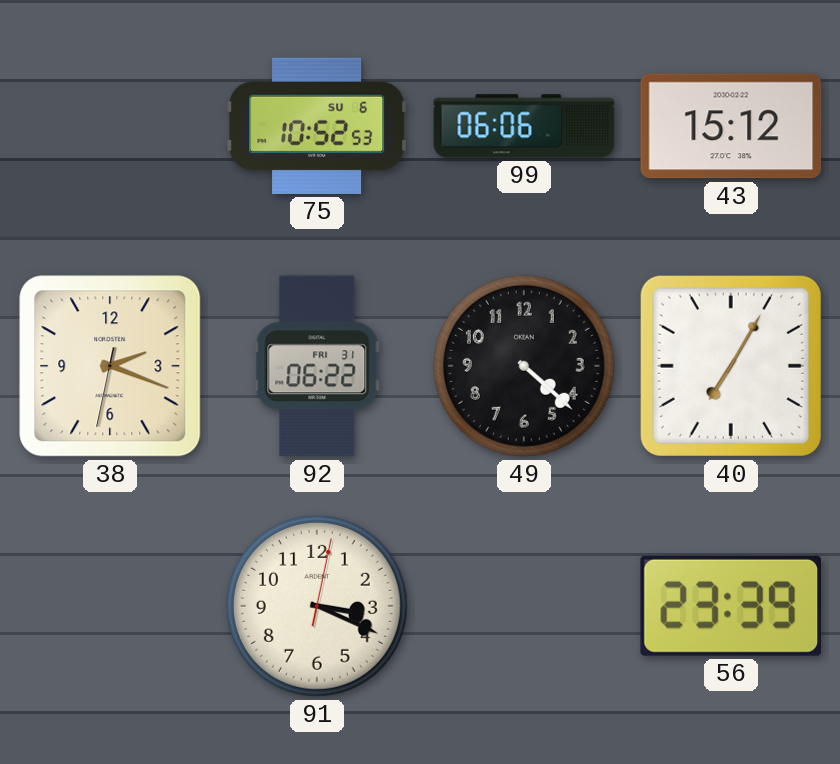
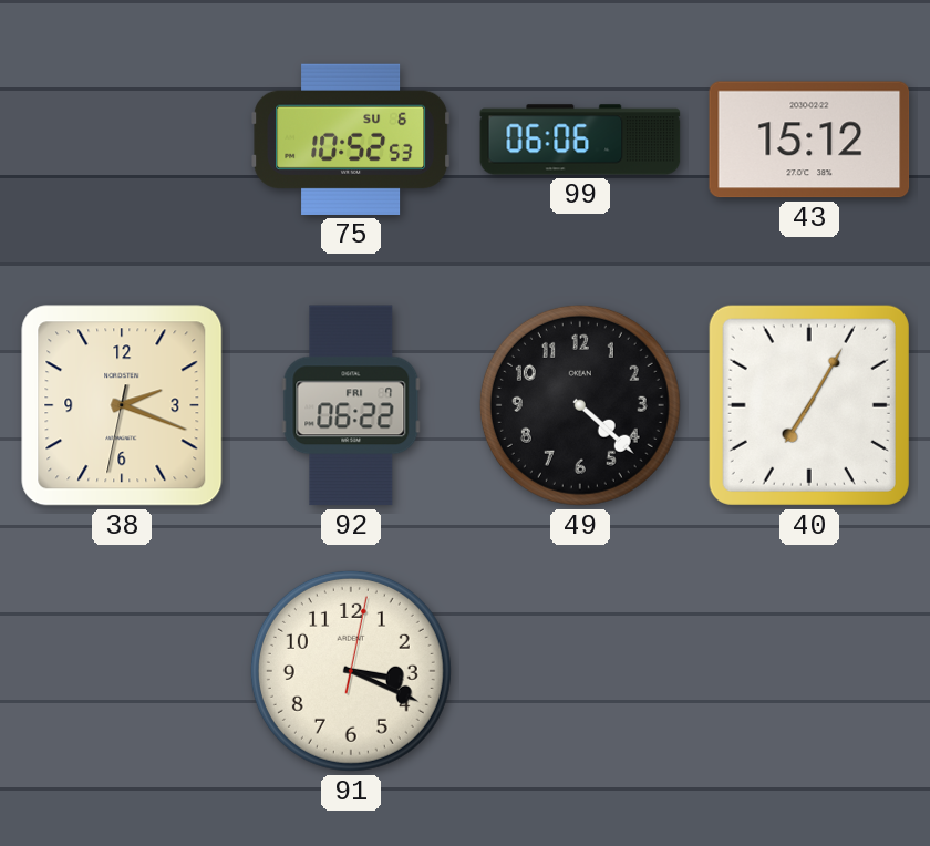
92 date: FRI 31 -> FRI 7
56: 23:39 -> none
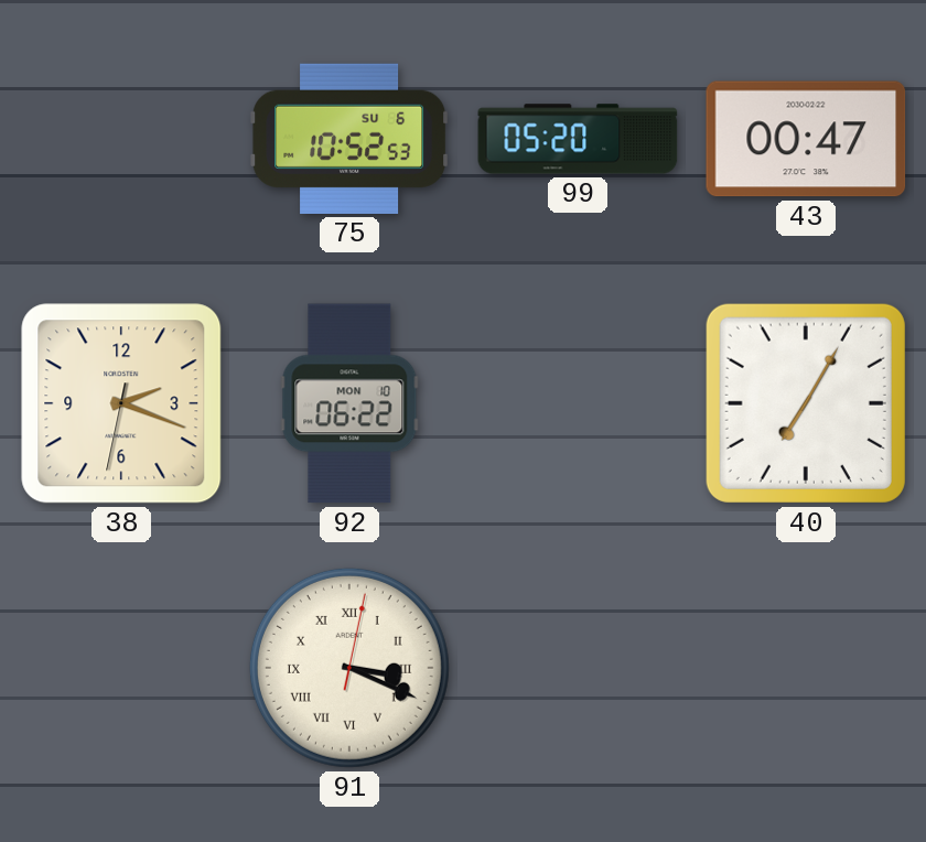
99: 06:06 -> 05:20
43: 15:12 -> 00:47
92 date: FRI 7 -> MON 10
49: 4:22 -> none
91 numerals: Arabic -> Roman
